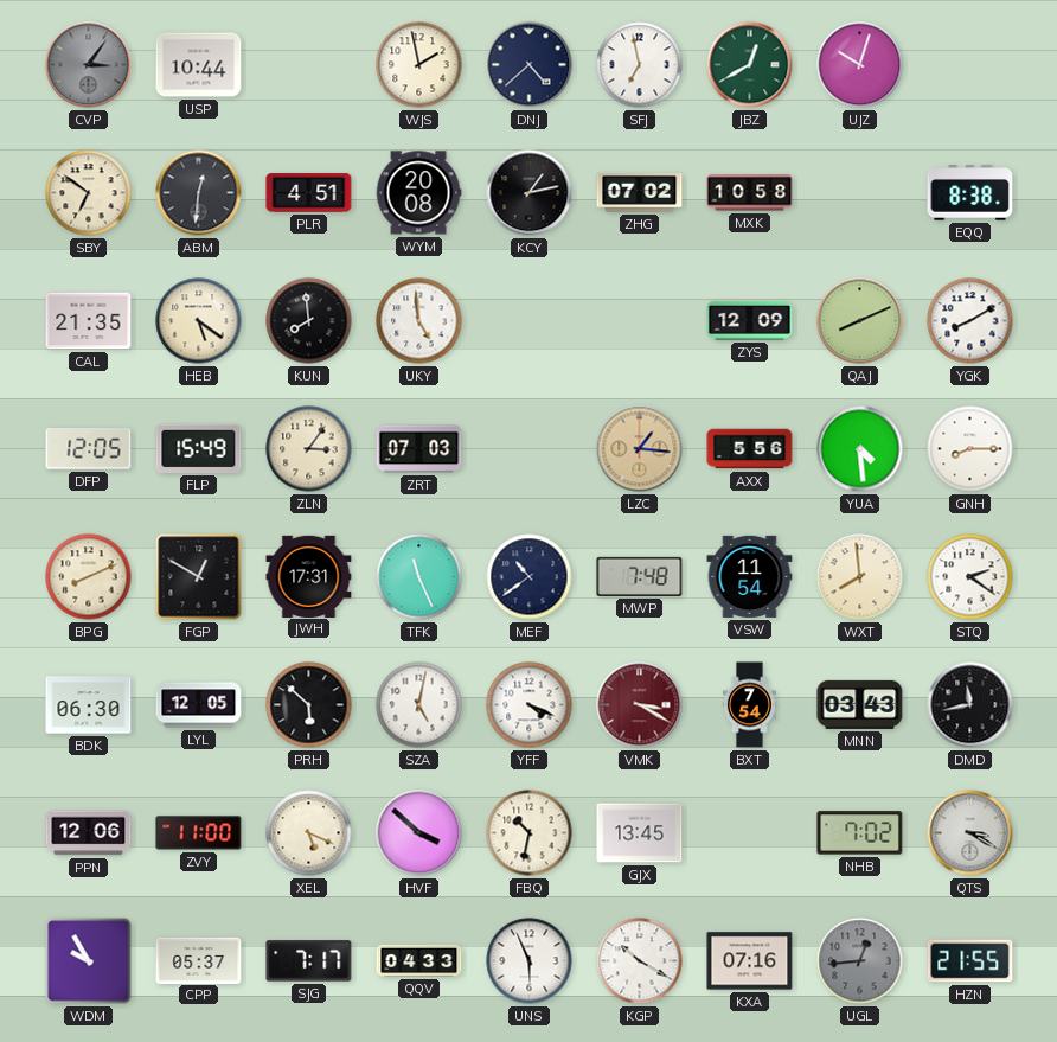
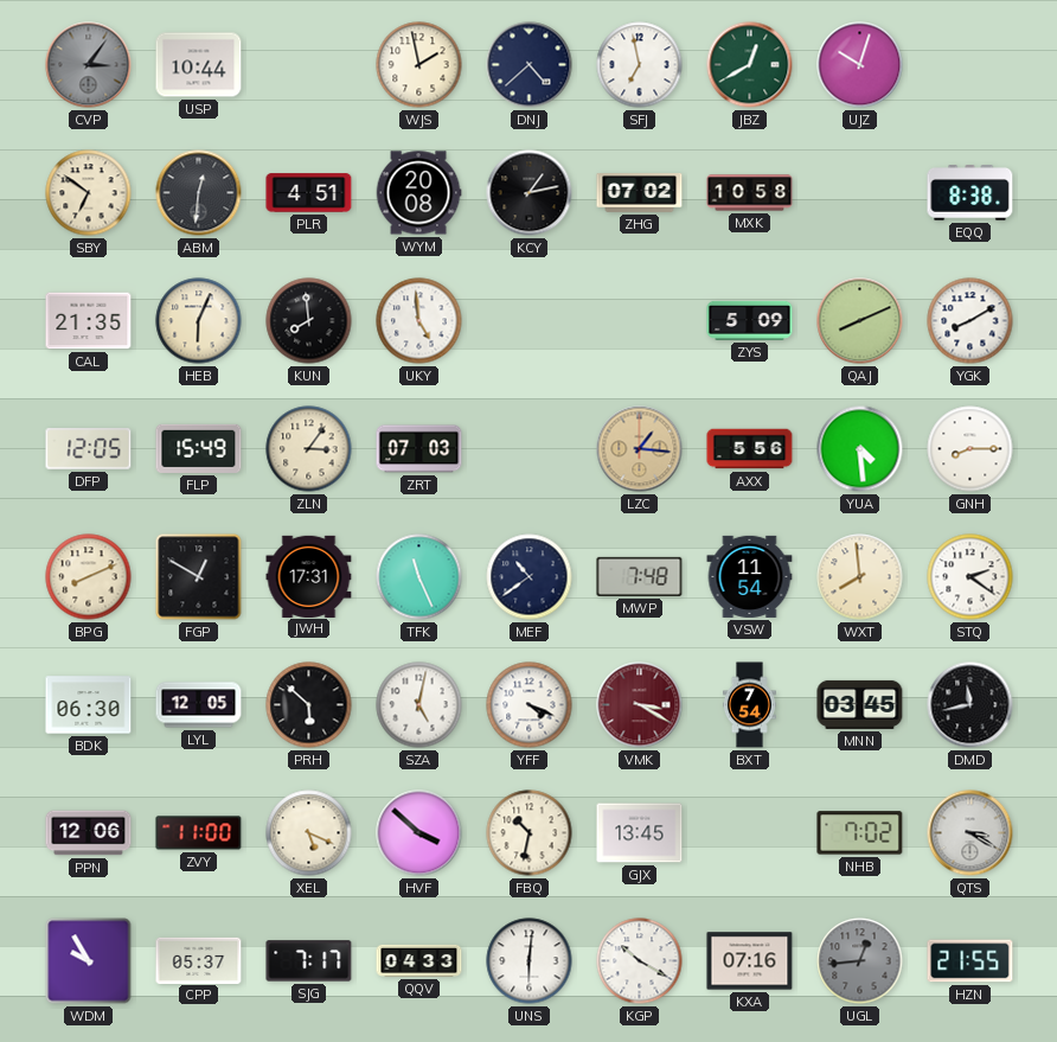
HEB: 5:21 -> 6:04
ZYS: 12:09 -> 5:09
MNN: 03:43 -> 03:45
UNS: 5:56 -> 6:01
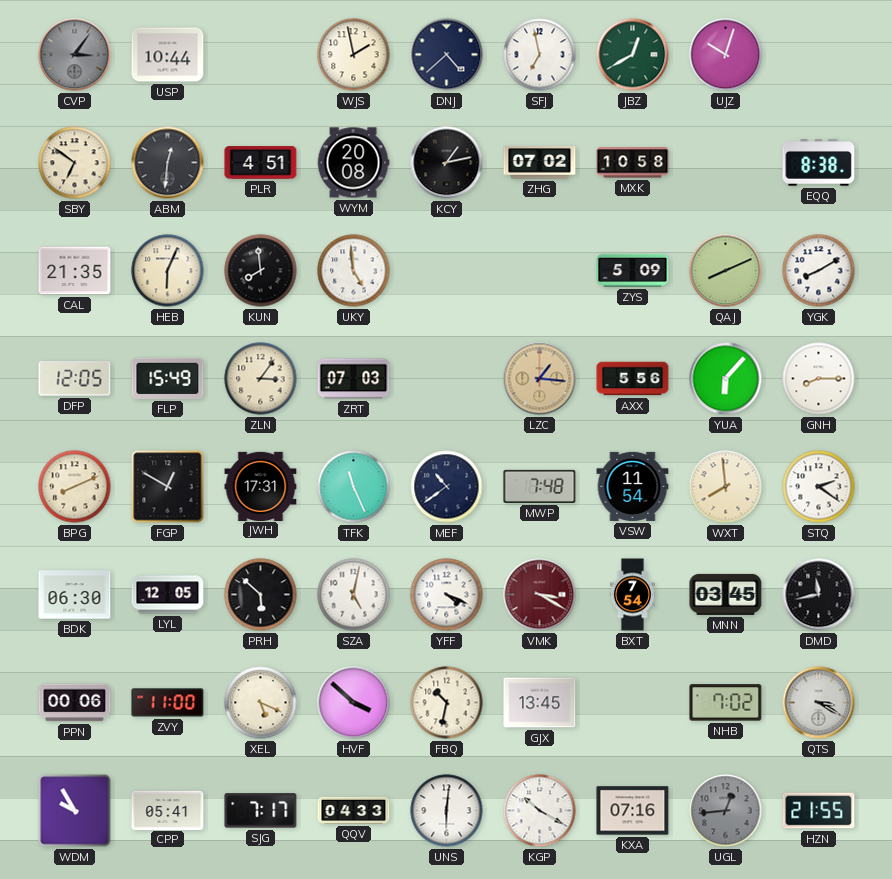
YUA: 4:29 -> 6:07
PPN: 12:06 -> 00:06
CPP: 05:37 -> 05:41
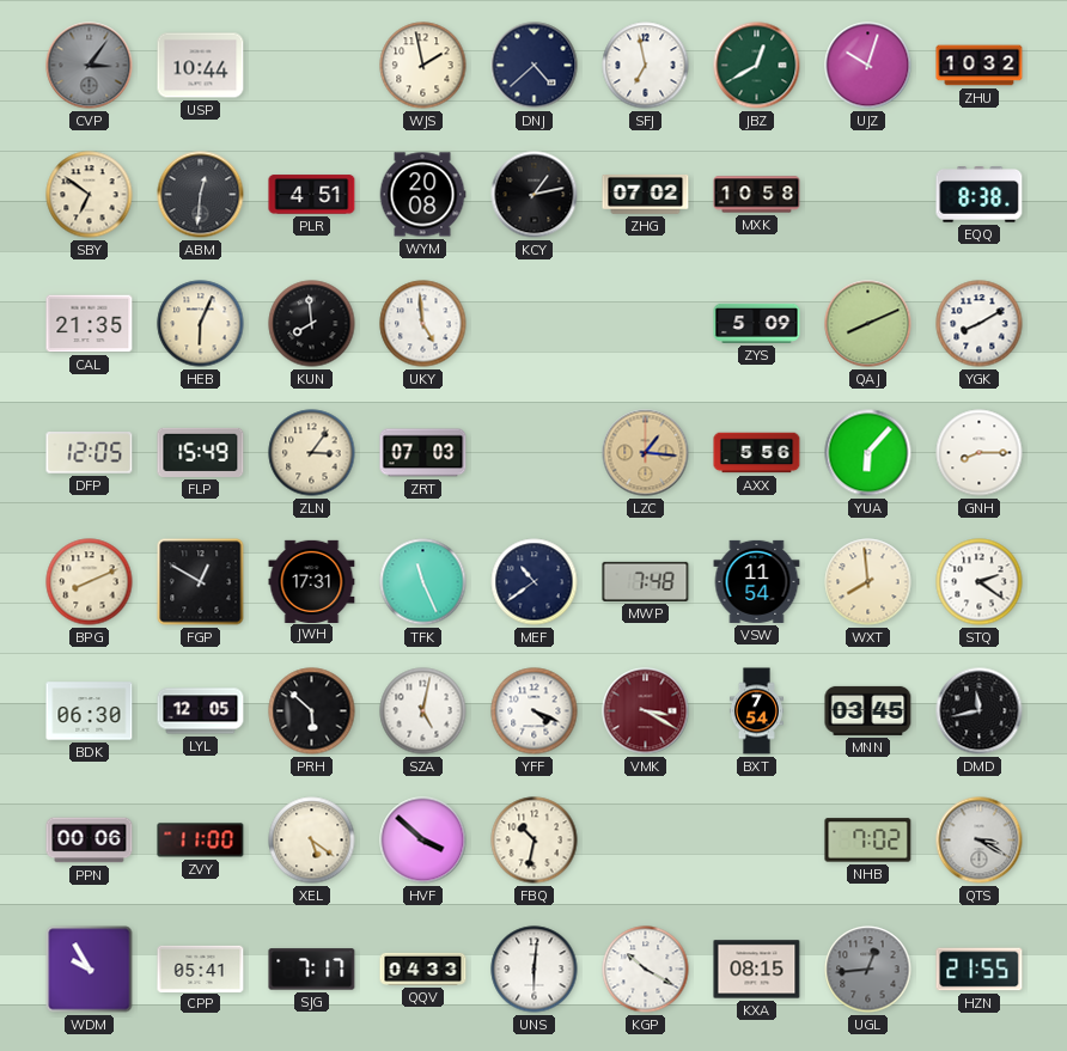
ZHU: none -> 10:32
XEL: 5:19 -> 5:21
GJX: 13:45 -> none
KXA: 07:16 -> 08:15
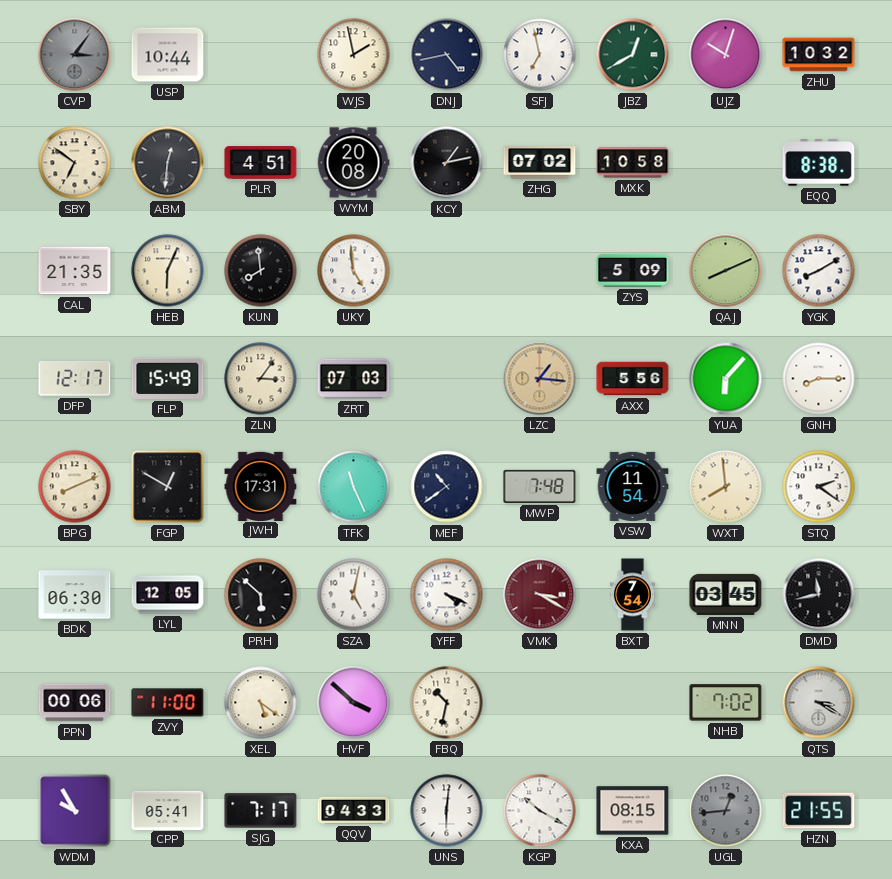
DNJ: 4:38 -> 4:43
DFP: 12:05 -> 12:17
